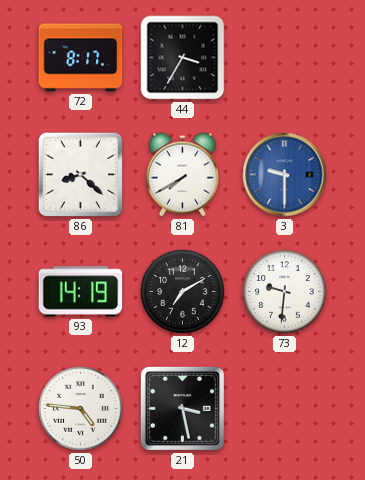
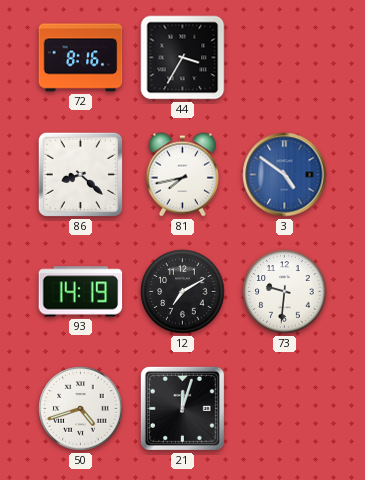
72: 8:17 -> 8:16
81: 7:40 -> 7:43
3: 9:30 -> 4:51
50: 4:46 -> 4:42
21: 3:28 -> 12:03
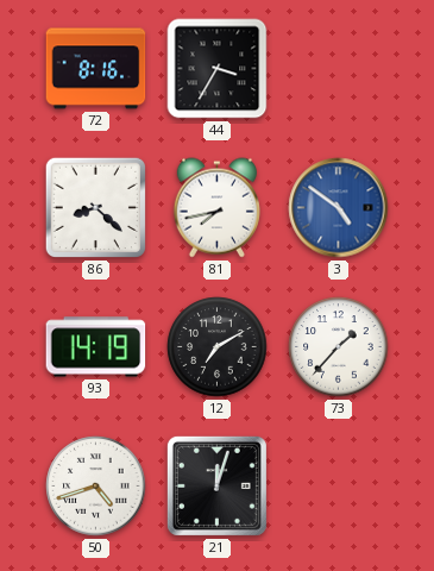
73: 9:31 -> 1:37
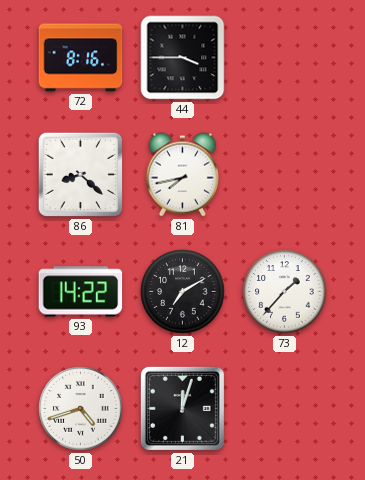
44: 3:35 -> 3:45
3: 4:51 -> none
93: 14:19 -> 14:22
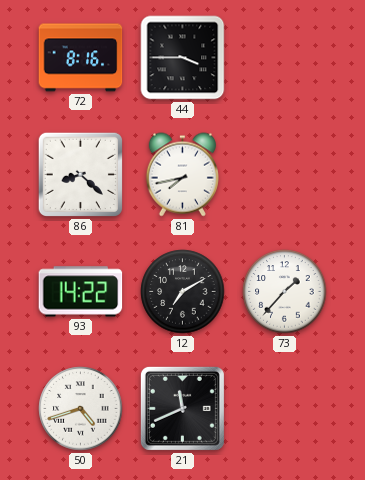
21: 12:03 -> 11:41
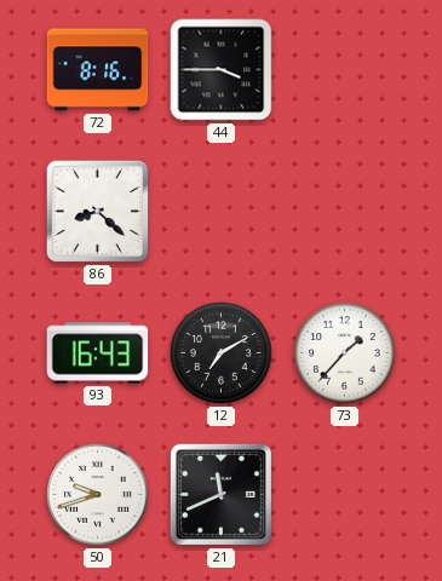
81: 7:43 -> none
93: 14:22 -> 16:43
50: 4:42 -> 9:42
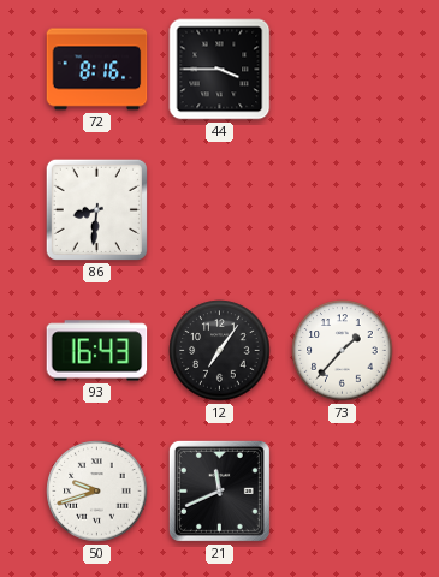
86: 8:22 -> 8:31
12: 7:10 -> 7:06
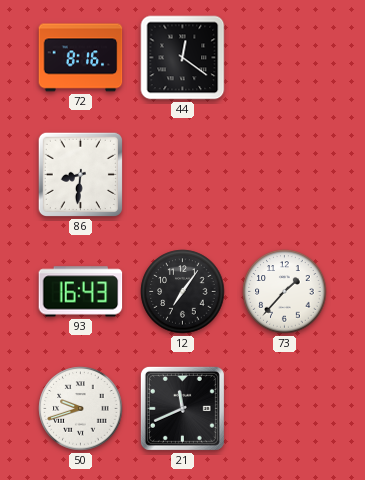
44: 3:45 -> 12:21
